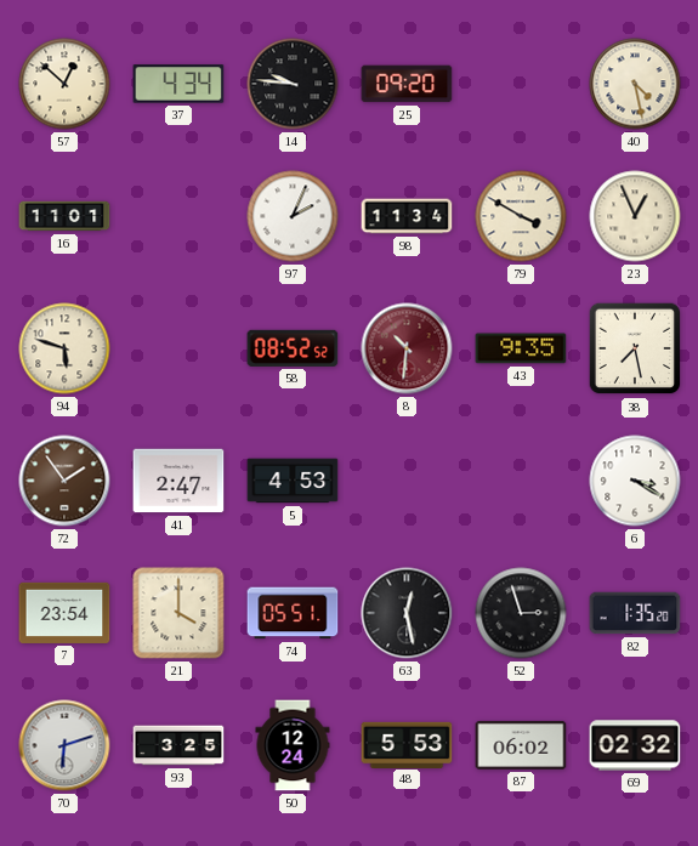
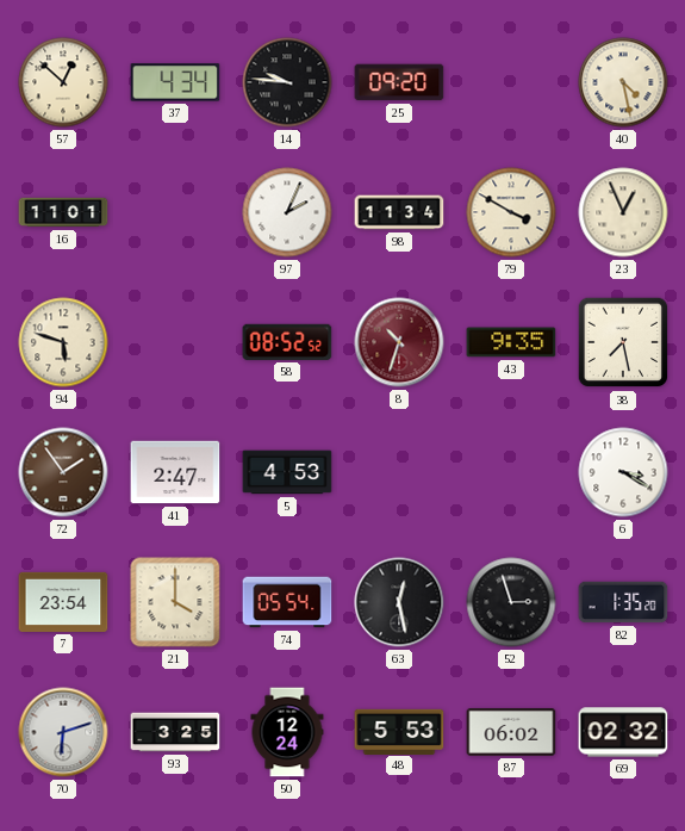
8: 10:31 -> 10:33
74: 05:51 -> 05:54
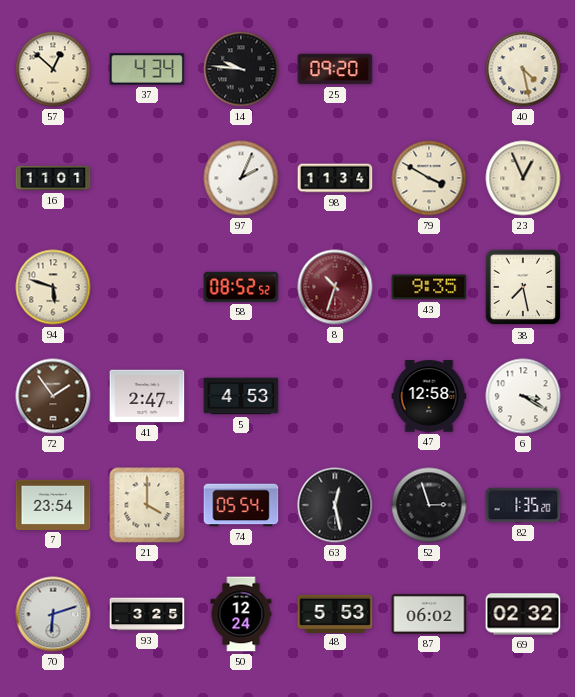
47: none -> 12:58
